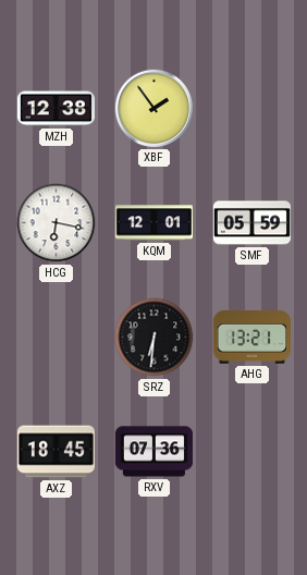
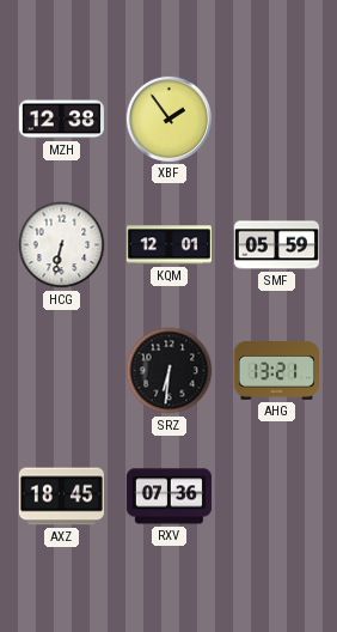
HCG: 6:17 -> 6:32
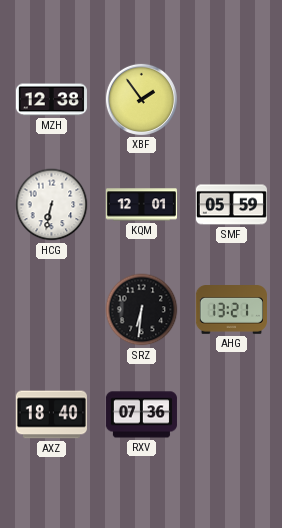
AXZ: 18:45 -> 18:40
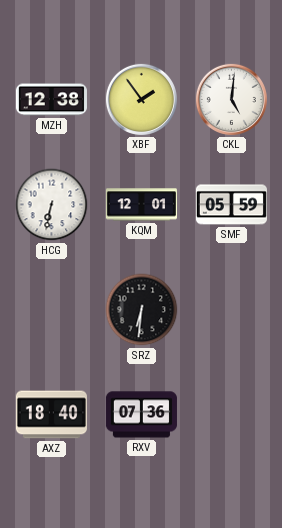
CKL: none -> 5:01
AHG: 13:21 -> none
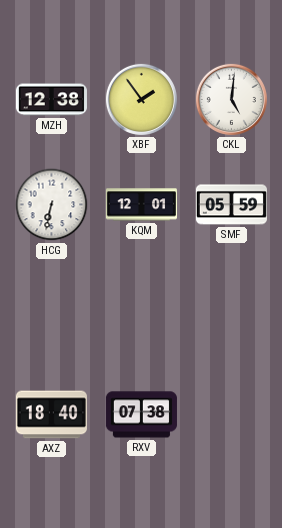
SRZ: 6:31 -> none
RXV: 07:36 -> 07:38
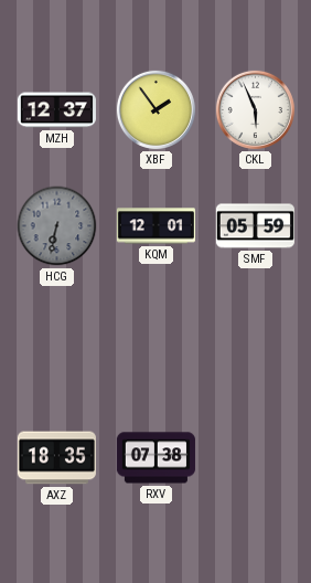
MZH: 12:38 -> 12:37
CKL: 5:01 -> 5:56
HCG dial: white -> grey
AXZ: 18:40 -> 18:35
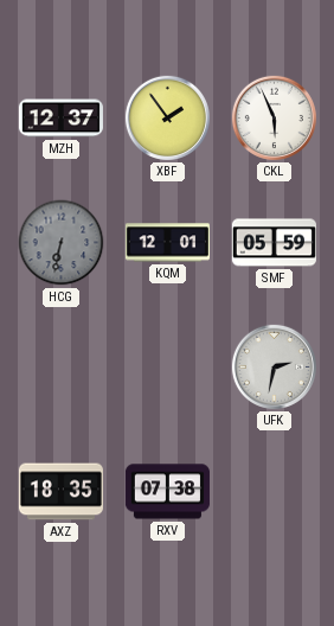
UFK: none -> 2:32
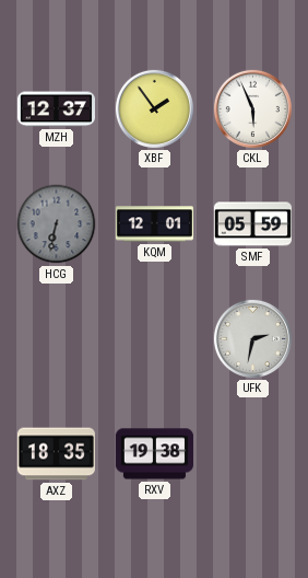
RXV: 07:38 -> 19:38
